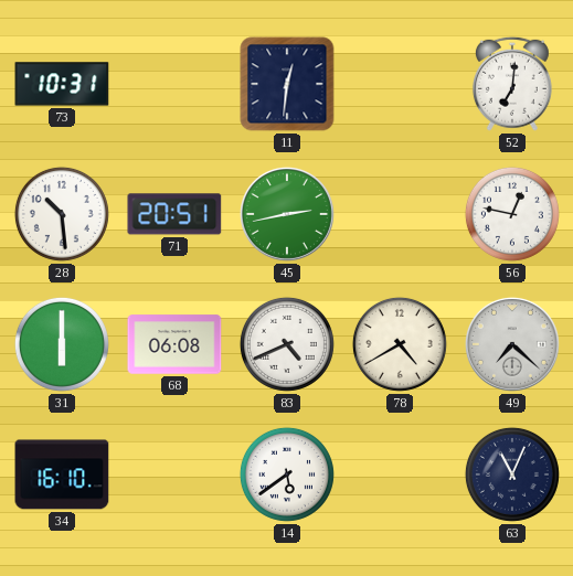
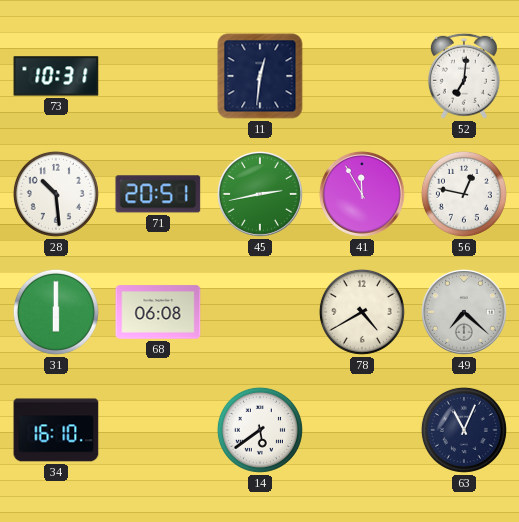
41: none -> 11:55
83: 4:41 -> none
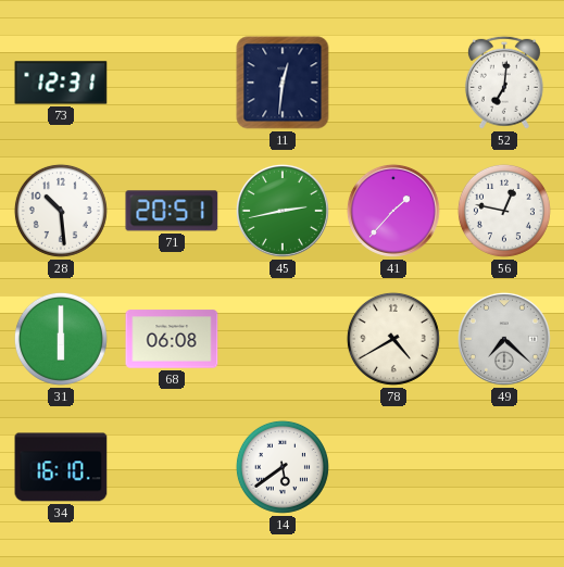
73: 10:31 -> 12:31
41: 11:55 -> 1:37
63: 11:04 -> none
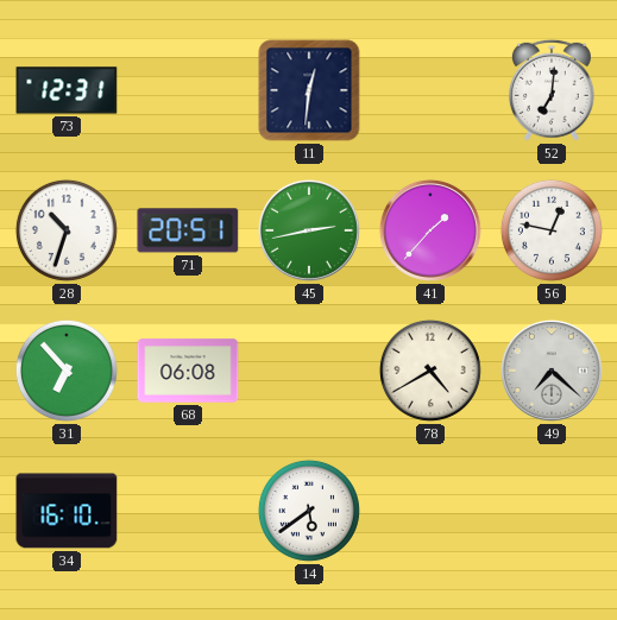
28: 10:29 -> 10:33
31: 6:00 -> 6:53
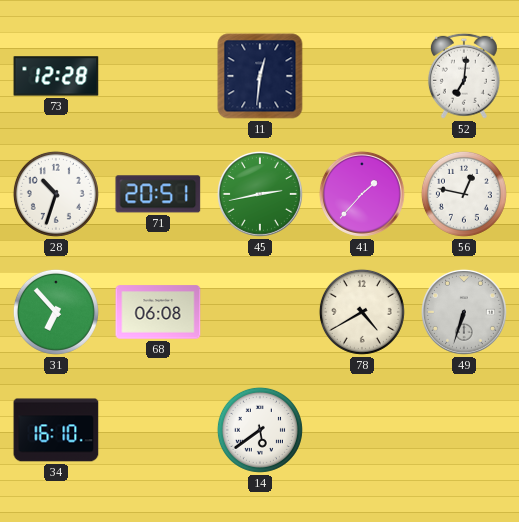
73: 12:31 -> 12:28
49: 7:22 -> 6:33
